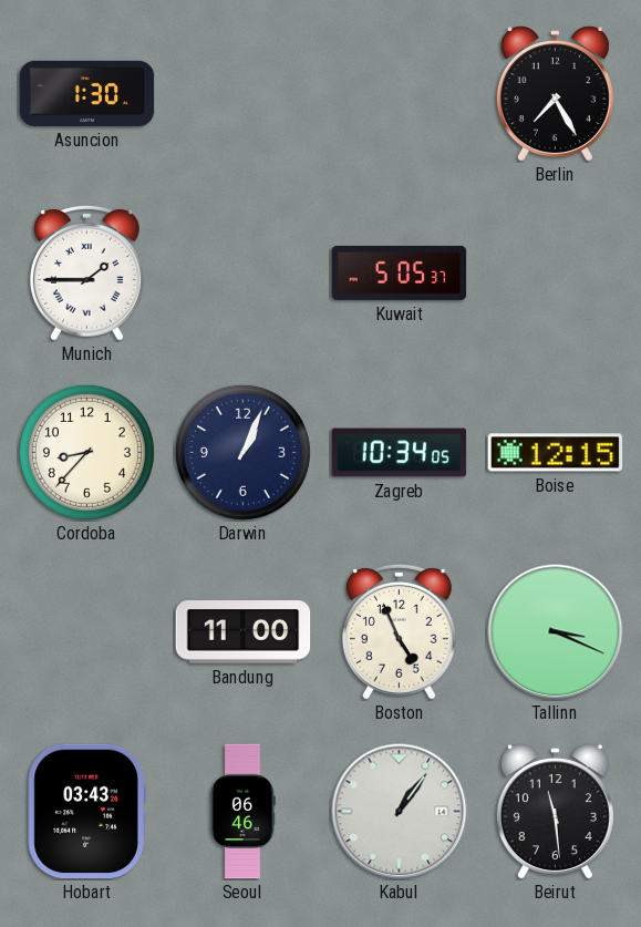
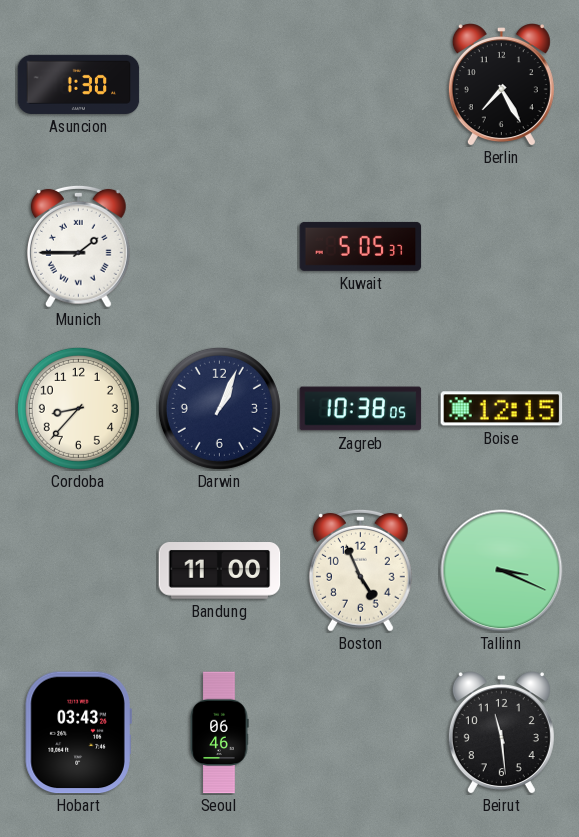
Zagreb: 10:34 -> 10:38
Kabul: 1:06 -> none
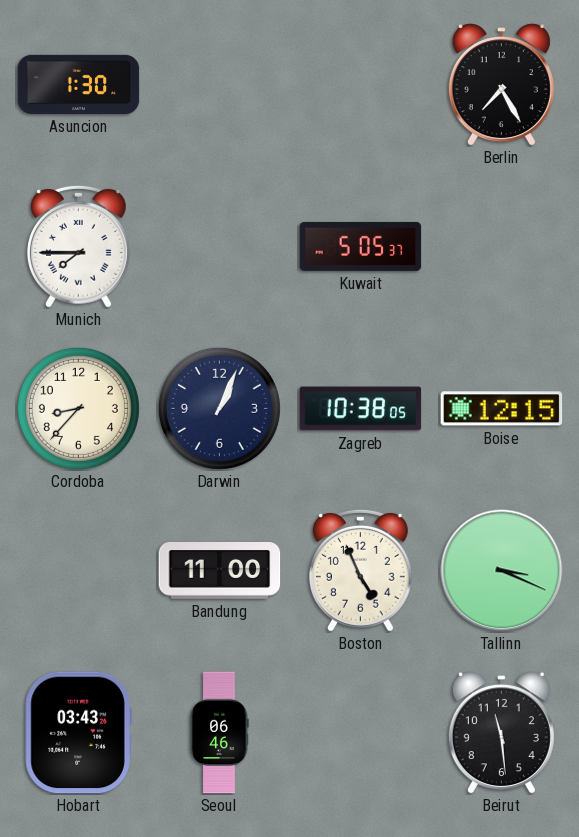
Munich: 1:45 -> 7:45
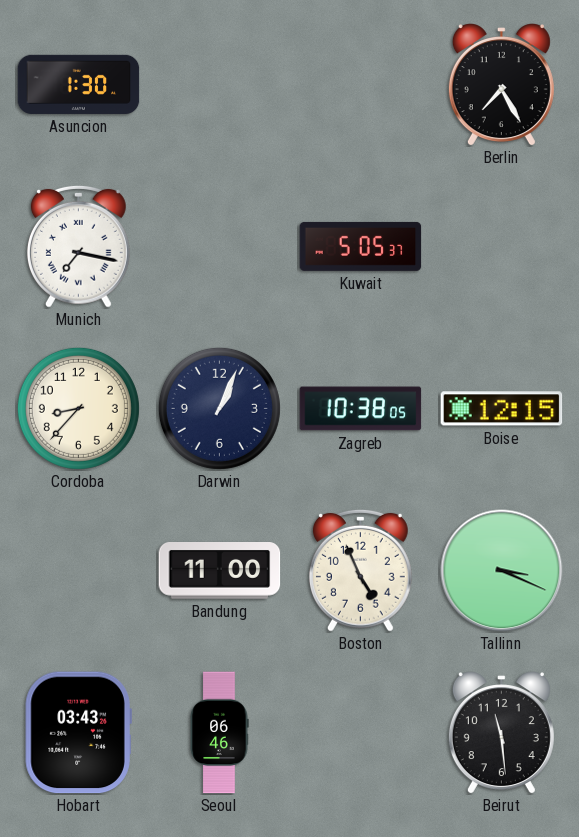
Munich: 7:45 -> 7:17
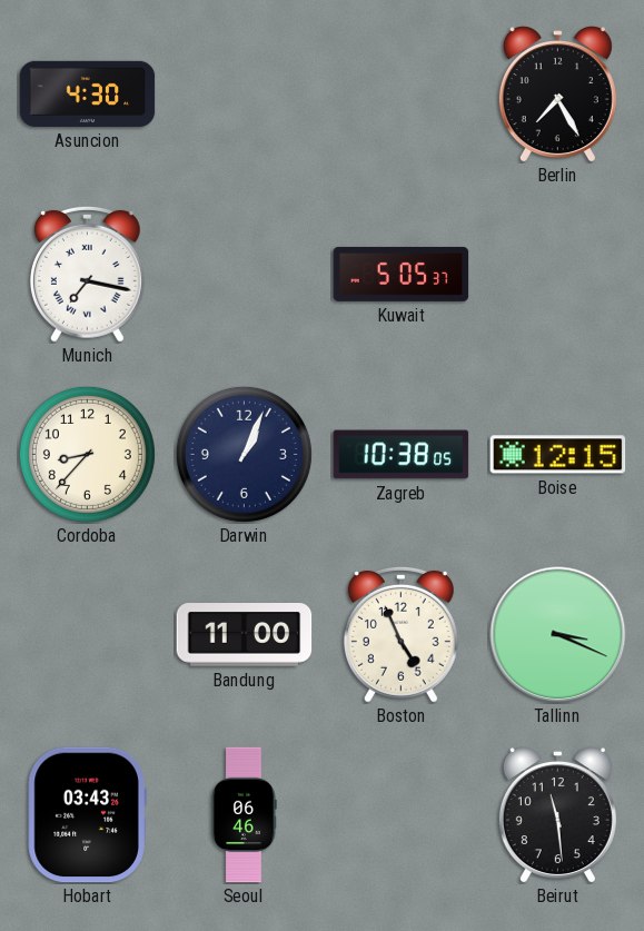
Asuncion: 1:30 -> 4:30
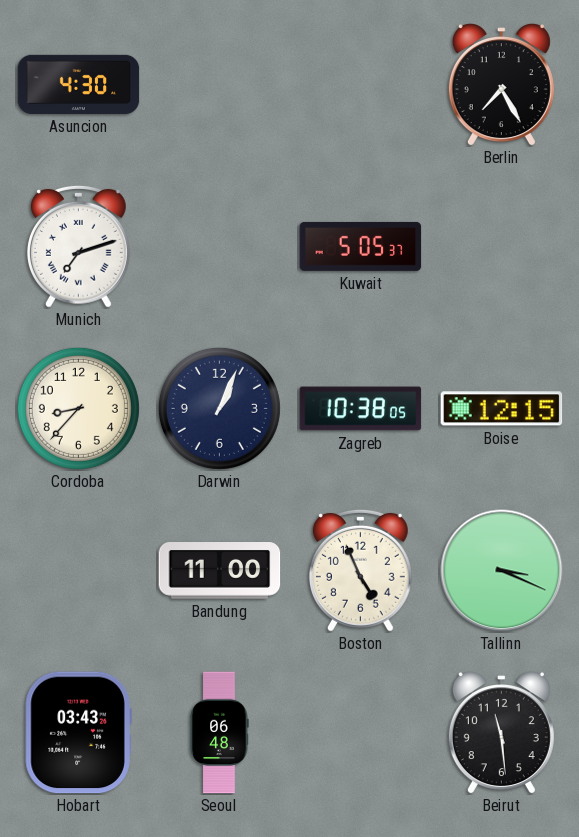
Munich: 7:17 -> 7:12
Seoul: 06:46 -> 06:48
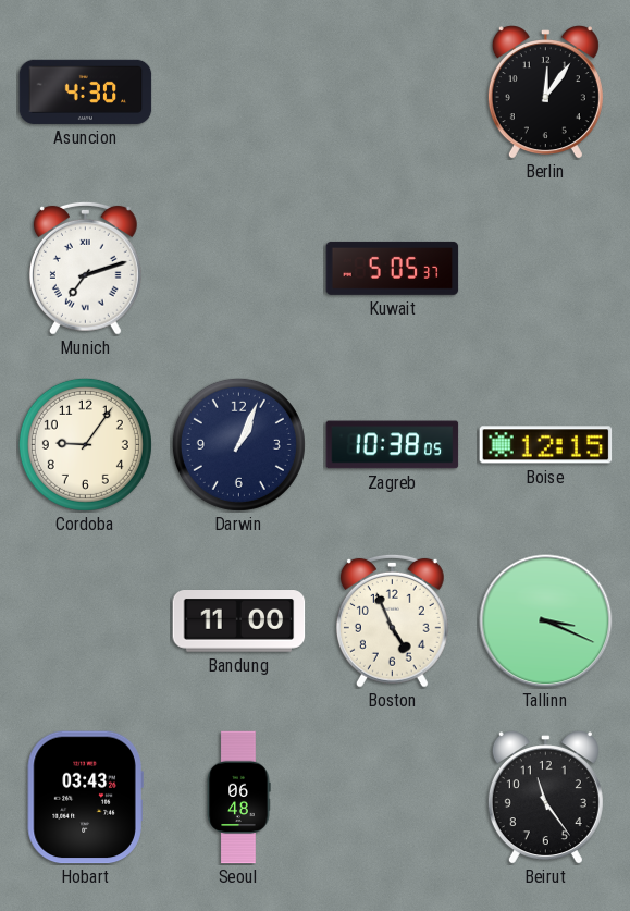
Berlin: 7:25 -> 12:06
Cordoba: 8:37 -> 9:06
Beirut: 11:29 -> 11:24
